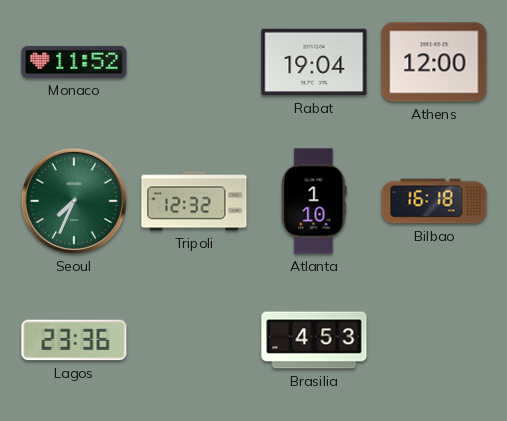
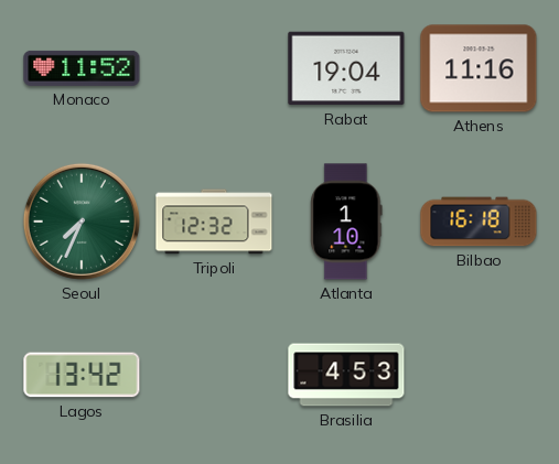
Athens: 12:00 -> 11:16
Lagos: 23:36 -> 13:42
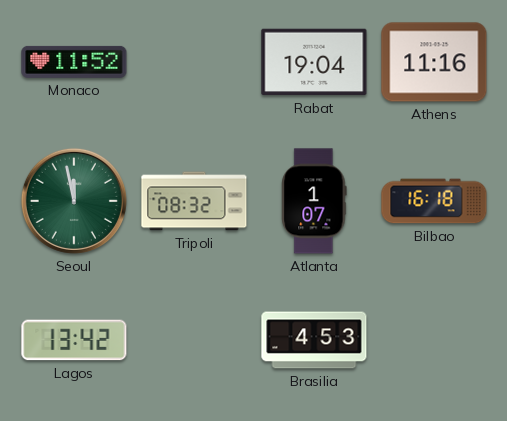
Seoul: 7:34 -> 11:58
Tripoli: 12:32 -> 08:32
Atlanta: 1:10 -> 1:07
